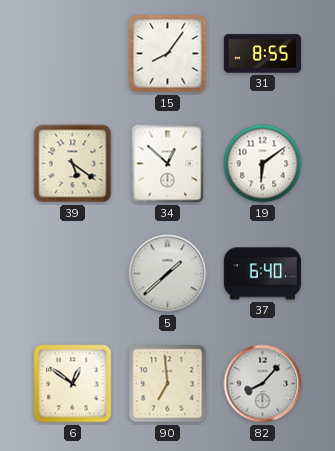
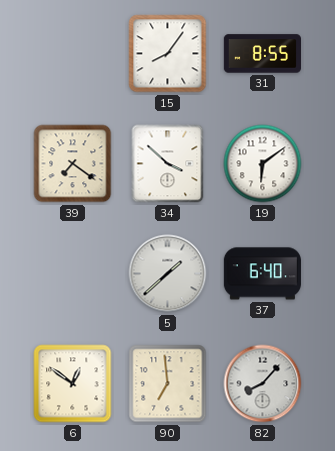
39: 5:21 -> 7:21
34: 12:52 -> 3:52
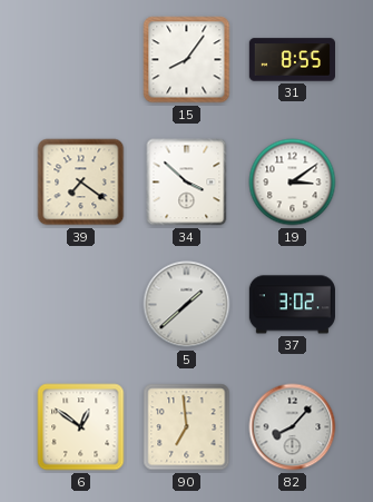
19: 6:09 -> 3:09
37: 6:40 -> 3:02
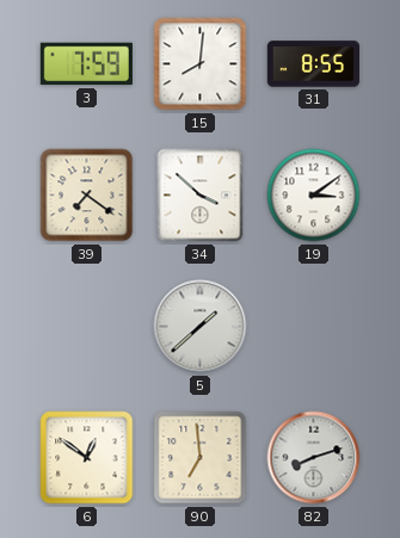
3: none -> 7:59
15: 8:06 -> 8:01
37: 3:02 -> none
82: 8:07 -> 8:12
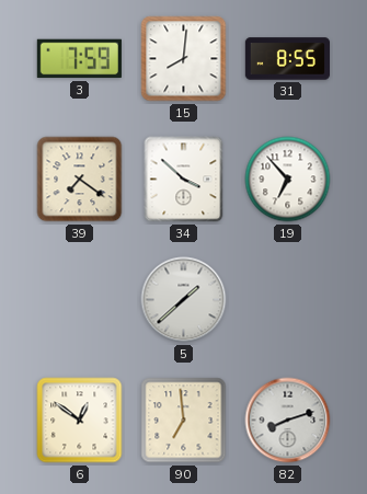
19: 3:09 -> 6:53
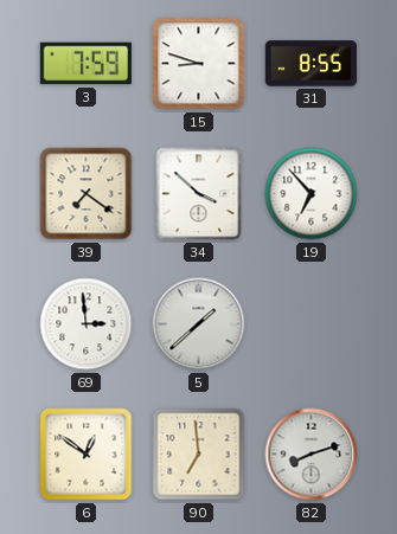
15: 8:01 -> 8:48
69: none -> 2:59
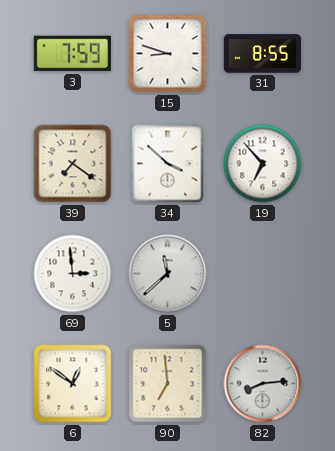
5: 1:38 -> 11:38
82: 8:12 -> 8:14
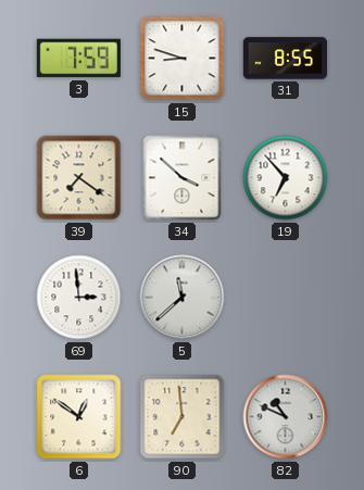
82: 8:14 -> 10:49
